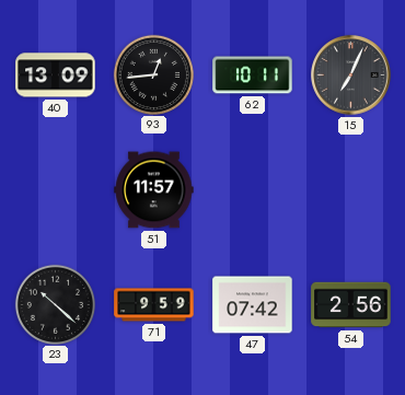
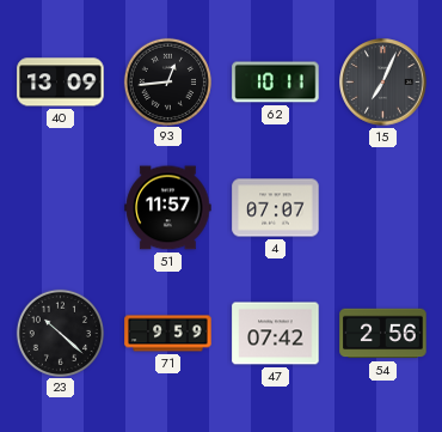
4: none -> 07:07
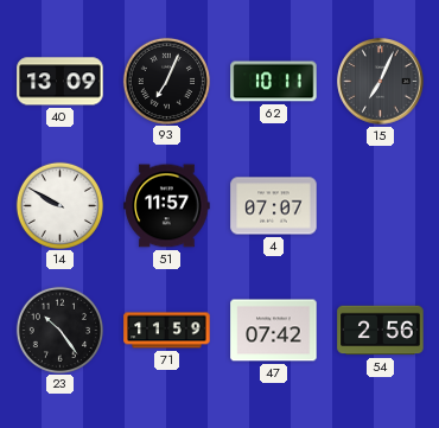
93: 12:44 -> 7:04
14: none -> 9:50
23: 10:22 -> 10:24
71: 9:59 -> 11:59
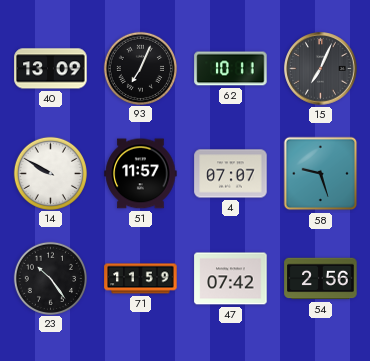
58: none -> 9:27
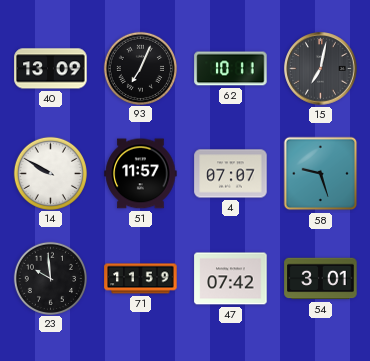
15: 7:04 -> 7:02
23: 10:24 -> 9:59
54: 2:56 -> 3:01
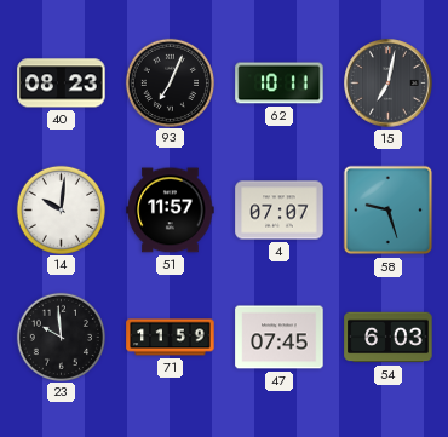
40: 13:09 -> 08:23
14: 9:50 -> 10:01
47: 07:42 -> 07:45
54: 3:01 -> 6:03
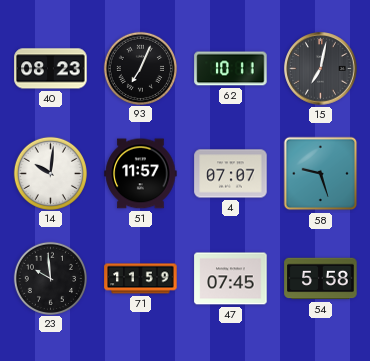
54: 6:03 -> 5:58
